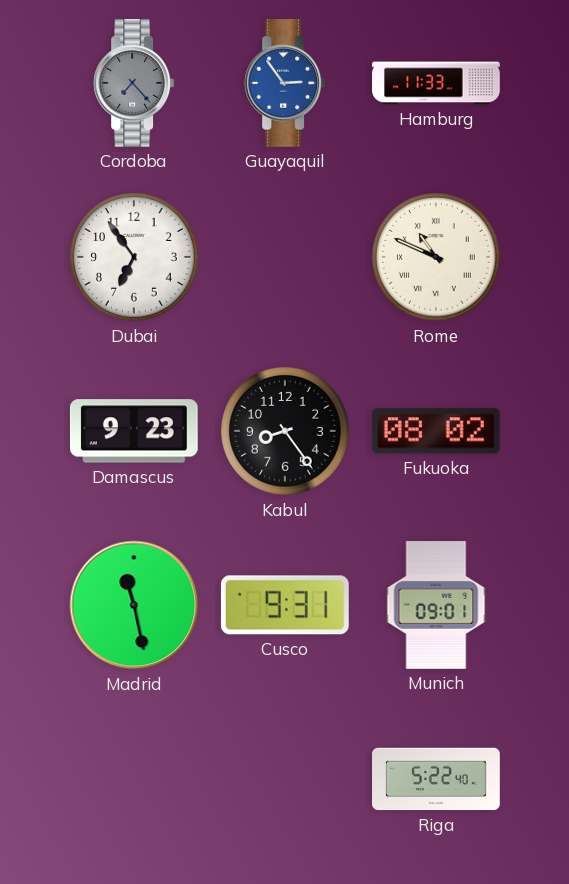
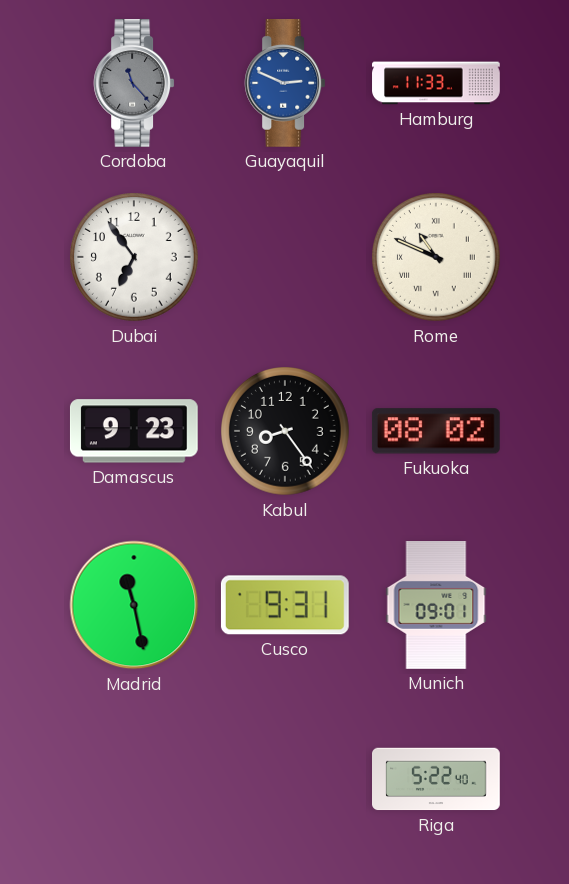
Cordoba: 7:23 -> 11:23
Guayaquil: 2:54 -> 2:49
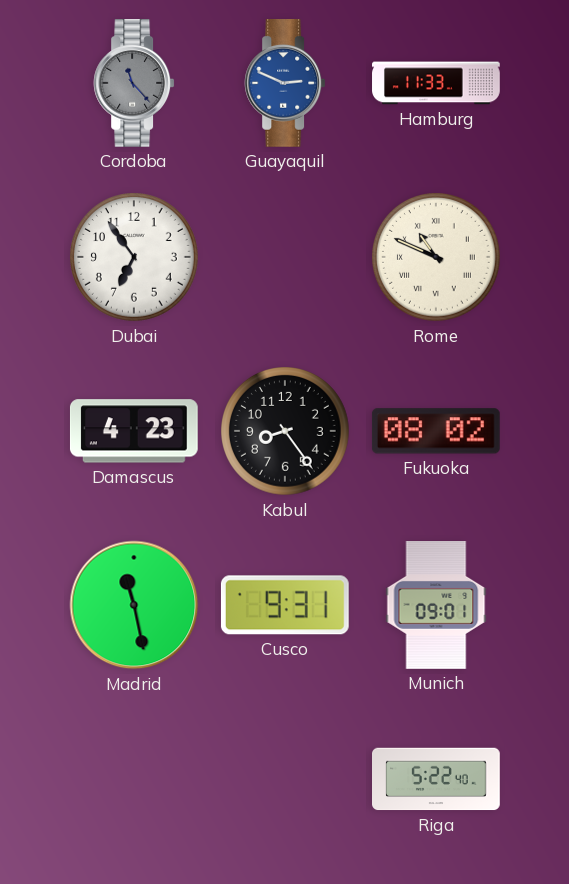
Damascus: 9:23 -> 4:23
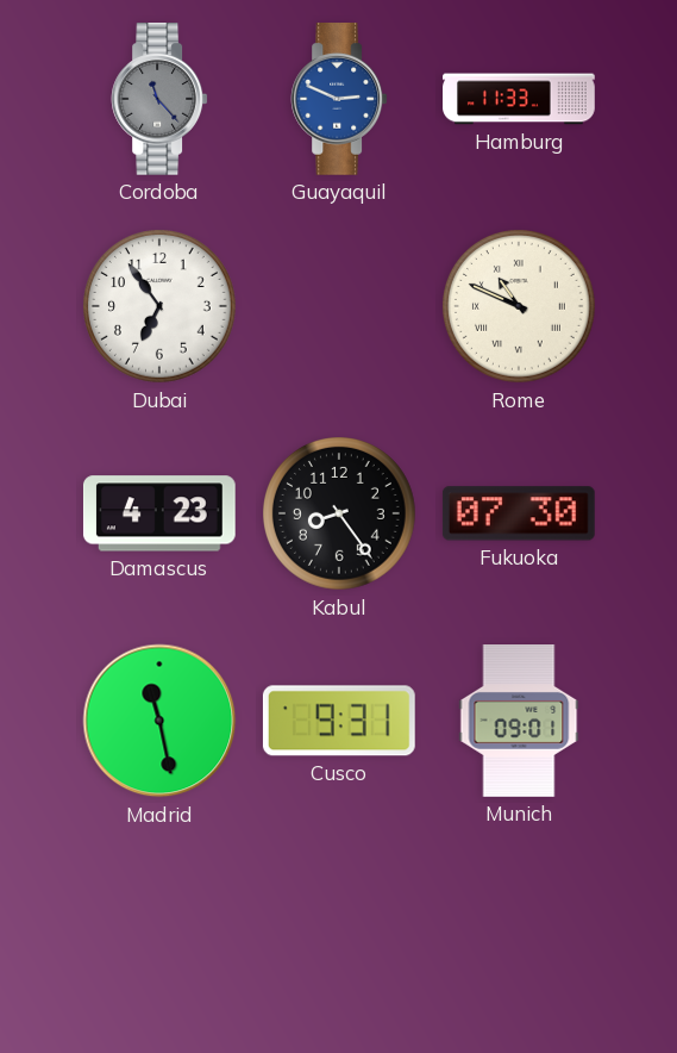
Fukuoka: 08:02 -> 07:30
Riga: 5:22 -> none
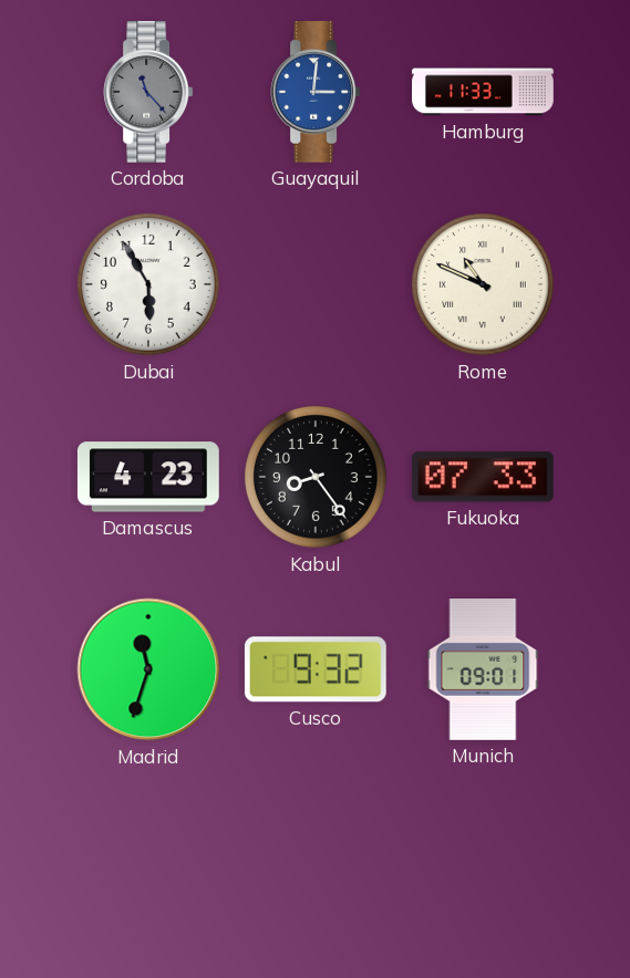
Guayaquil: 2:49 -> 3:01
Dubai: 6:54 -> 5:55
Fukuoka: 07:30 -> 07:33
Madrid: 11:28 -> 11:33
Cusco: 9:31 -> 9:32
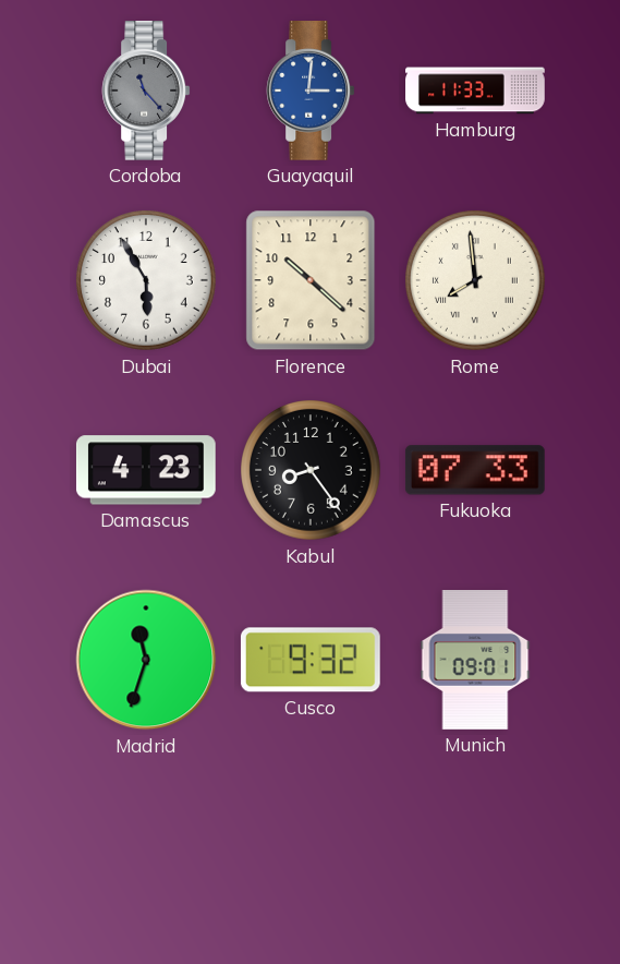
Florence: none -> 10:22
Rome: 10:49 -> 7:59
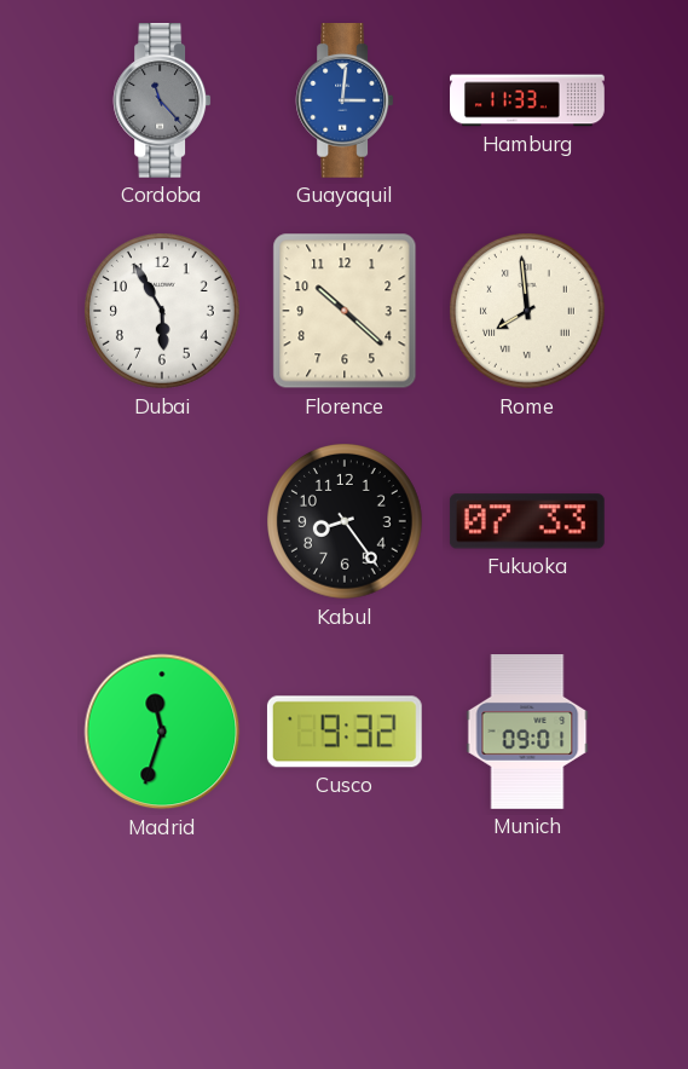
Damascus: 4:23 -> none
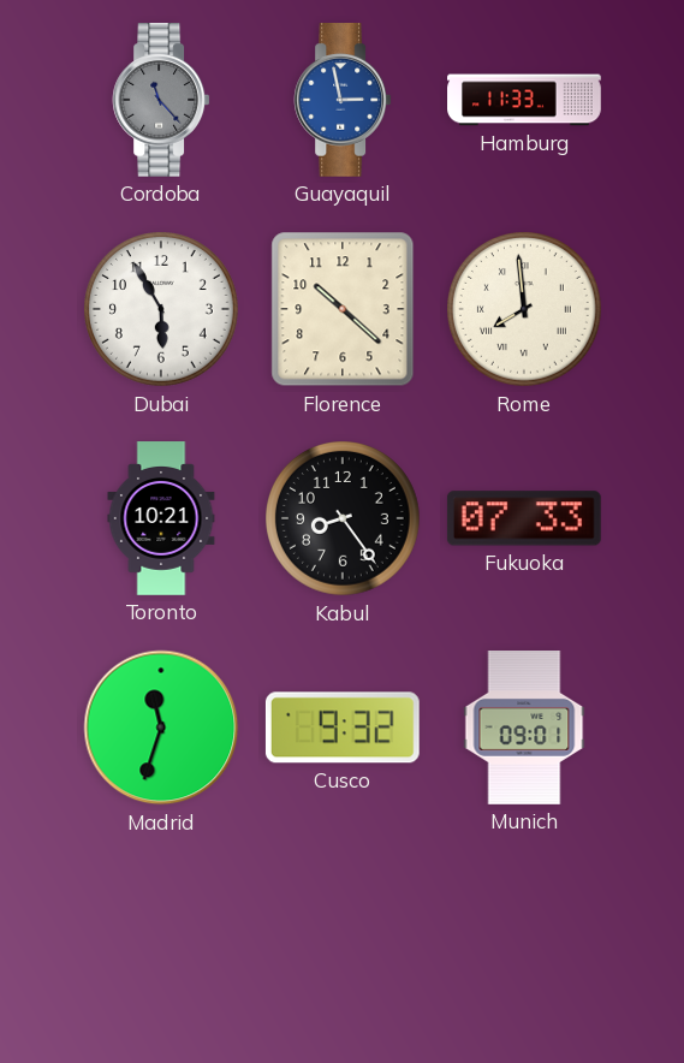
Guayaquil: 3:01 -> 2:58
Toronto: none -> 10:21
